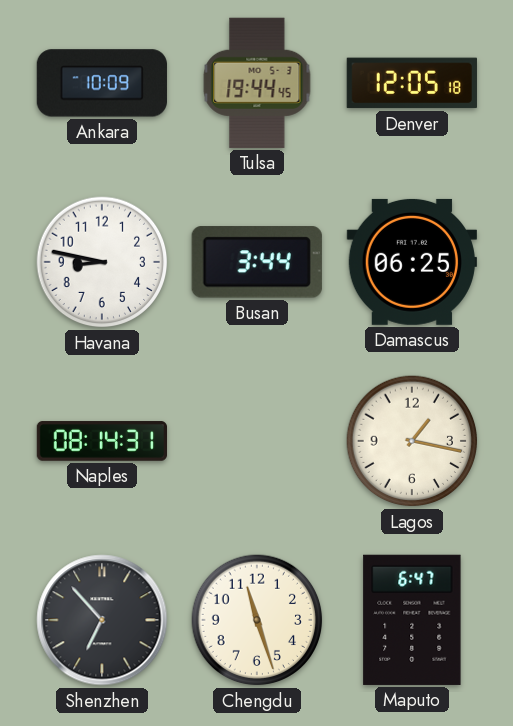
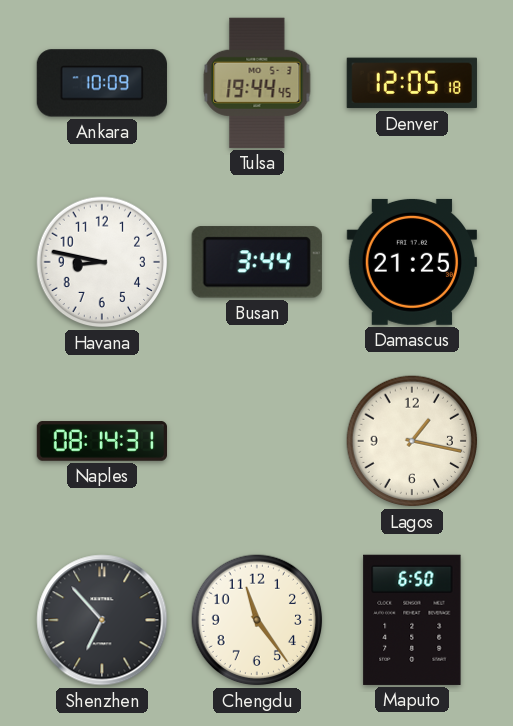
Damascus: 06:25 -> 21:25
Chengdu: 11:27 -> 11:24
Maputo: 6:47 -> 6:50
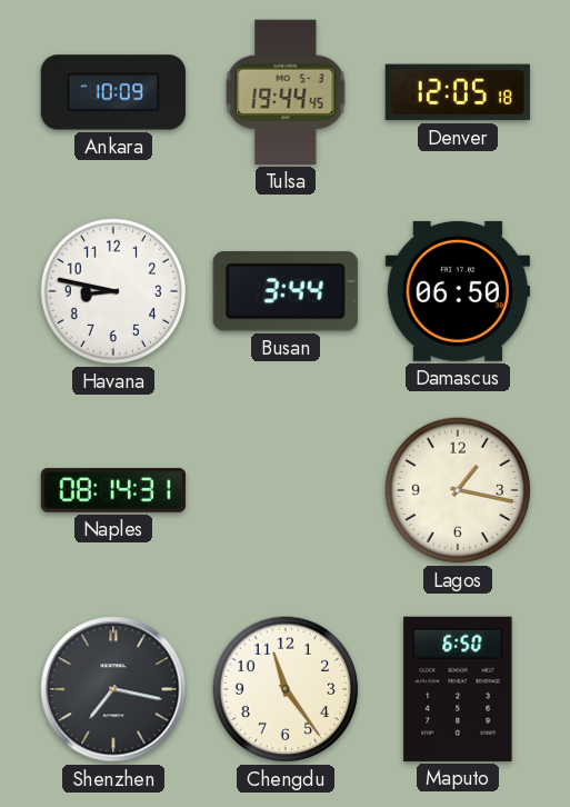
Damascus: 21:25 -> 06:50
Shenzhen: 6:53 -> 7:17
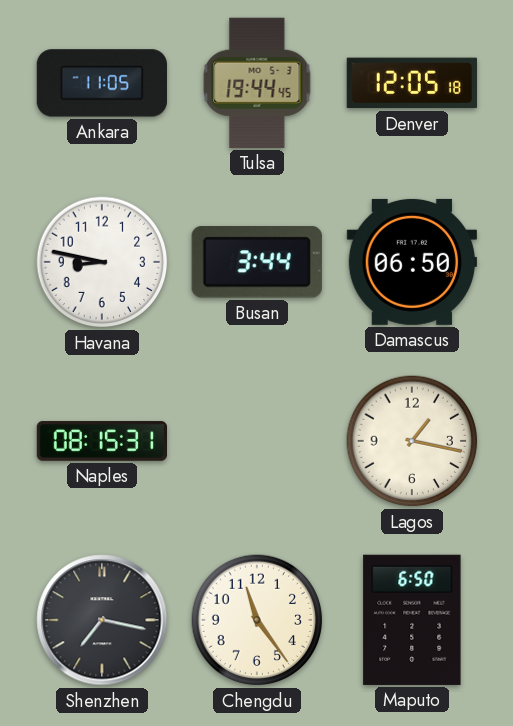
Ankara: 10:09 -> 11:05
Naples: 08:14 -> 08:15
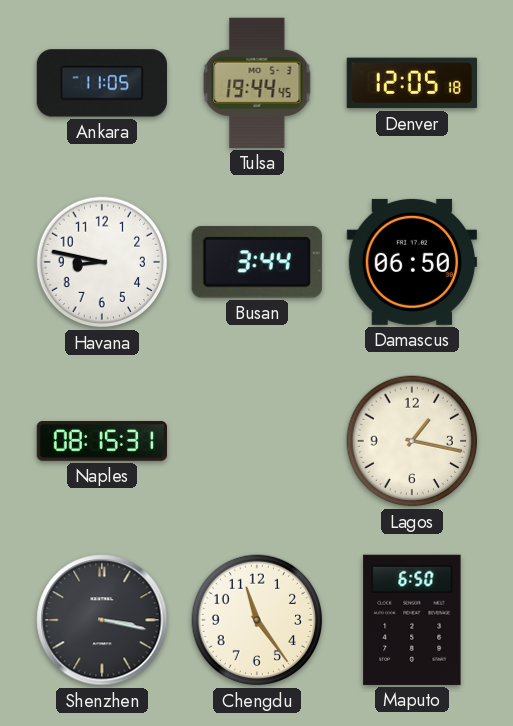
Shenzhen: 7:17 -> 3:17
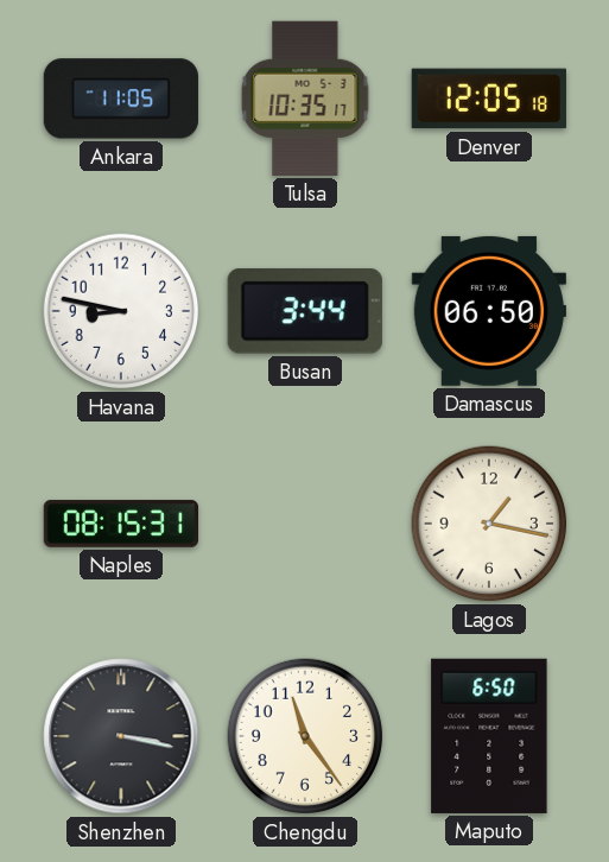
Tulsa: 19:44 -> 10:35
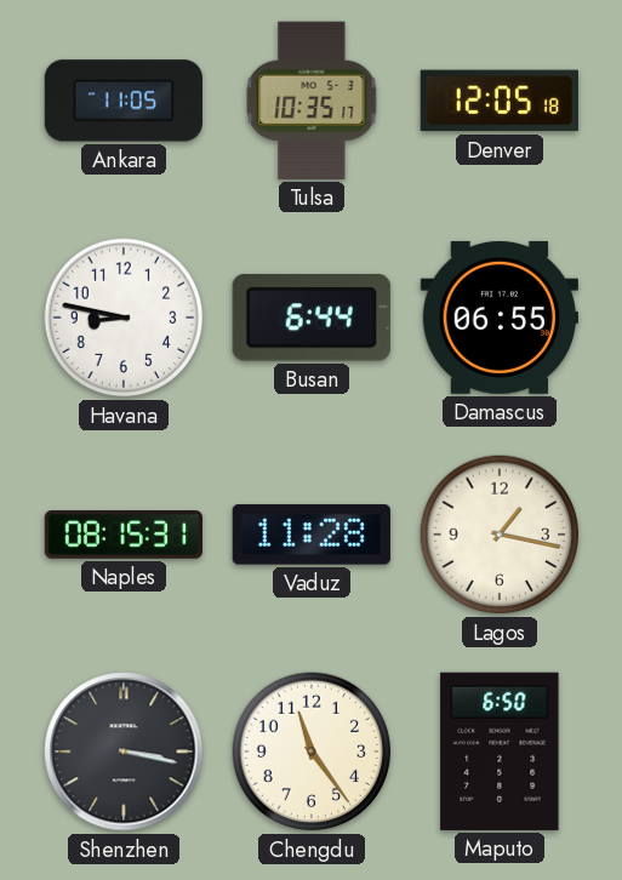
Busan: 3:44 -> 6:44
Damascus: 06:50 -> 06:55
Vaduz: none -> 11:28
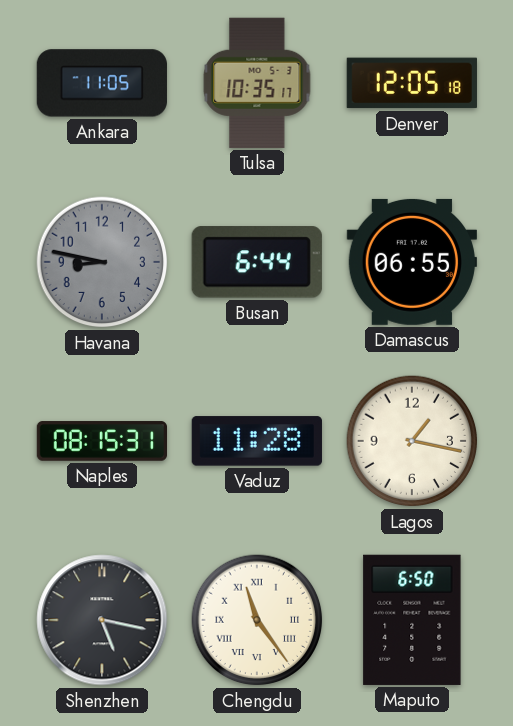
Havana dial: white -> grey
Shenzhen: 3:17 -> 5:17
Chengdu numerals: Arabic -> Roman
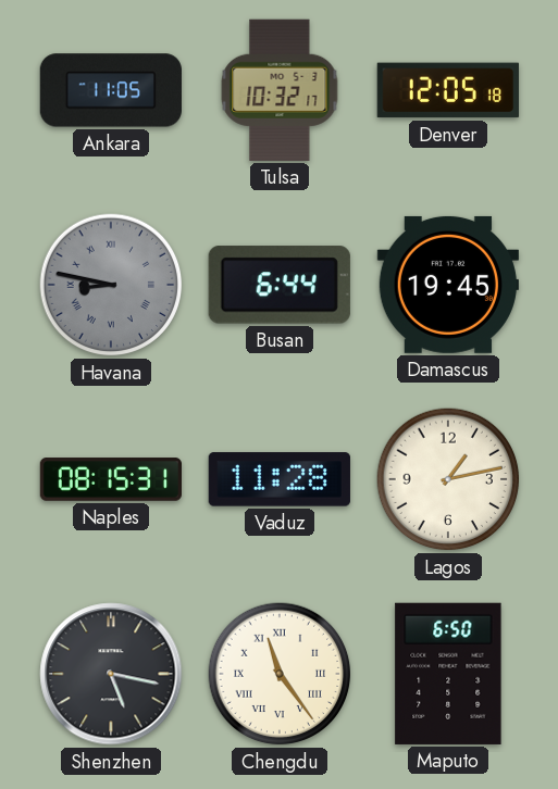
Tulsa: 10:35 -> 10:32
Havana numerals: Arabic -> Roman
Damascus: 06:55 -> 19:45
Lagos: 1:17 -> 1:13
